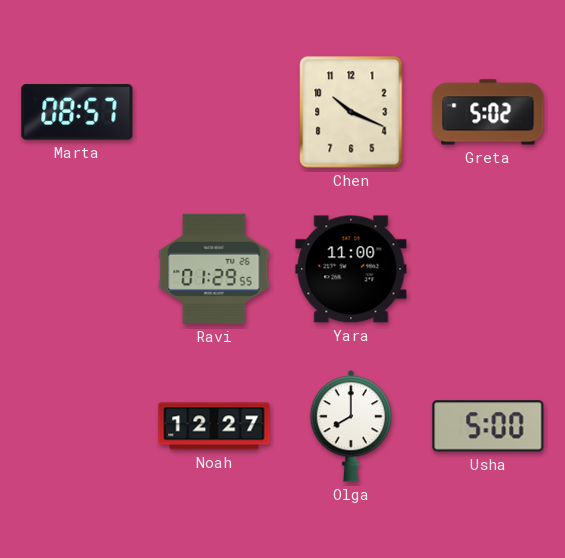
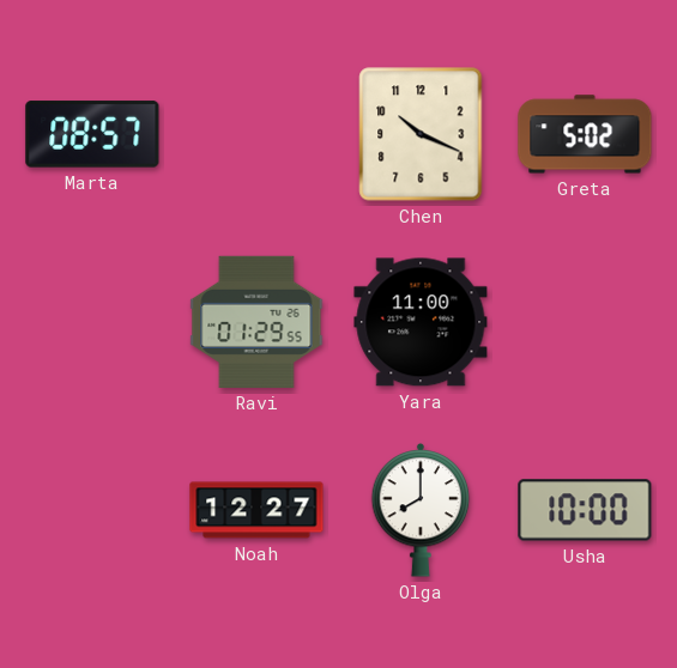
Usha: 5:00 -> 10:00
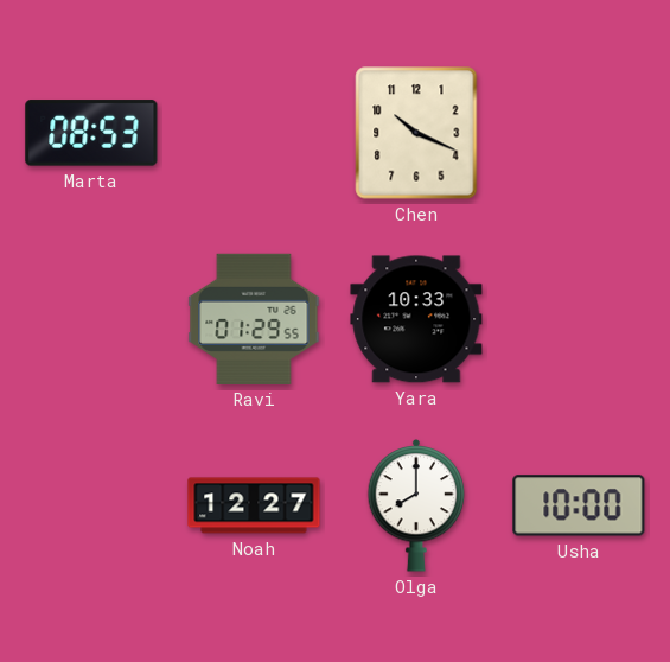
Marta: 08:57 -> 08:53
Greta: 5:02 -> none
Yara: 11:00 -> 10:33
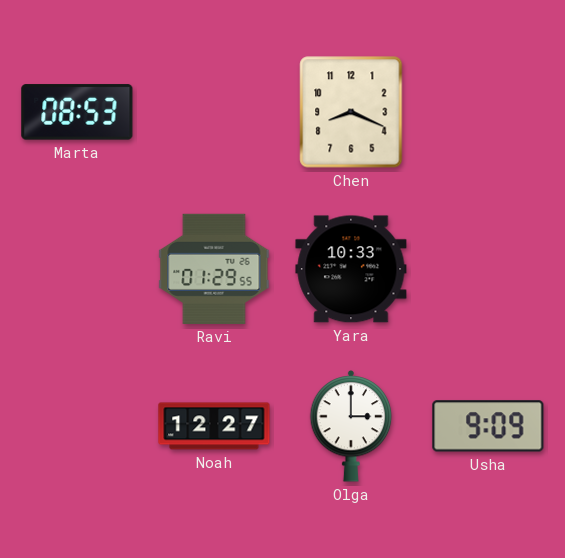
Chen: 10:19 -> 8:19
Olga: 8:00 -> 3:00
Usha: 10:00 -> 9:09
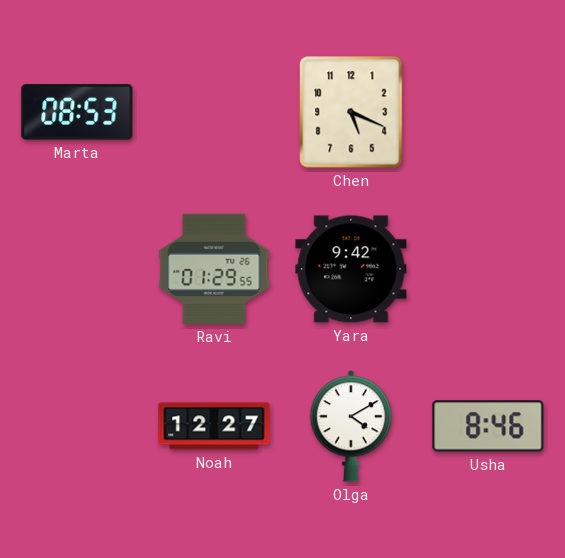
Chen: 8:19 -> 5:19
Yara: 10:33 -> 9:42
Olga: 3:00 -> 4:10
Usha: 9:09 -> 8:46
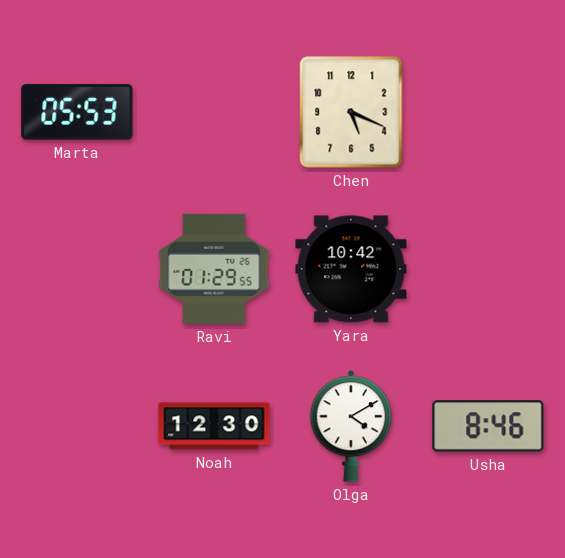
Marta: 08:53 -> 05:53
Yara: 9:42 -> 10:42
Noah: 12:27 -> 12:30
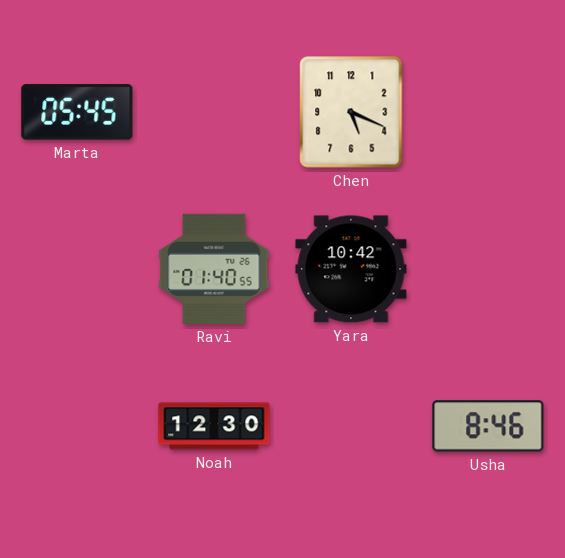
Marta: 05:53 -> 05:45
Ravi: 01:29 -> 01:40
Olga: 4:10 -> none
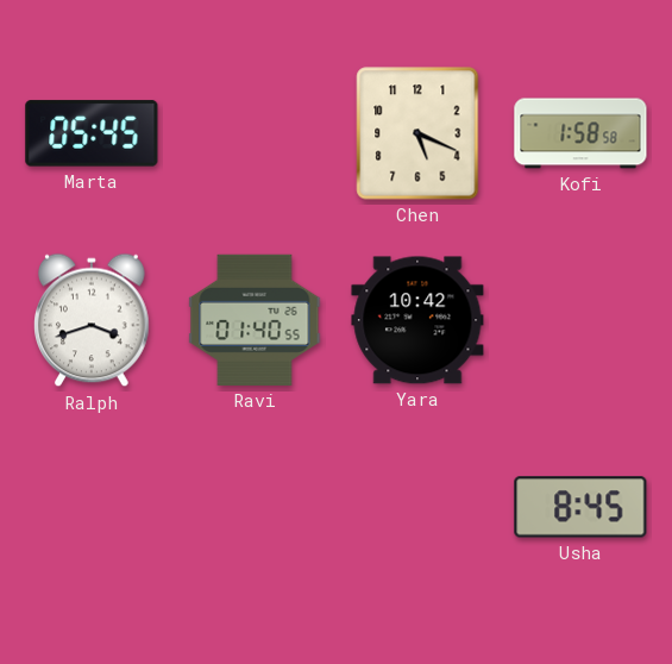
Kofi: none -> 1:58
Ralph: none -> 3:42
Noah: 12:30 -> none
Usha: 8:46 -> 8:45
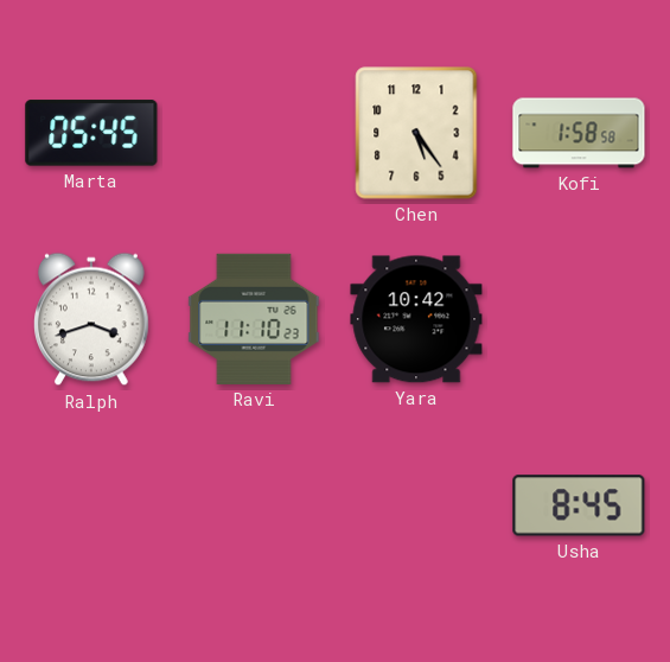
Chen: 5:19 -> 5:24
Ravi: 01:40 -> 11:10
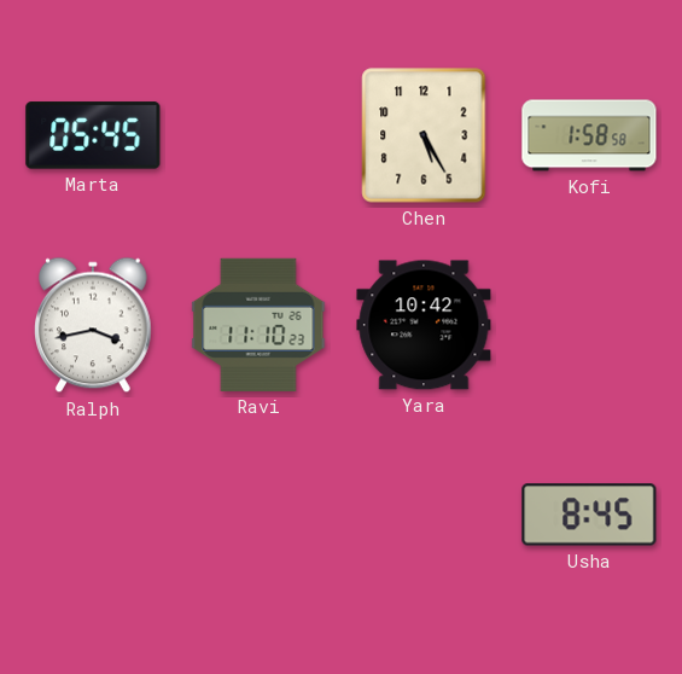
Chen: 5:24 -> 5:25
Ralph: 3:42 -> 3:43
